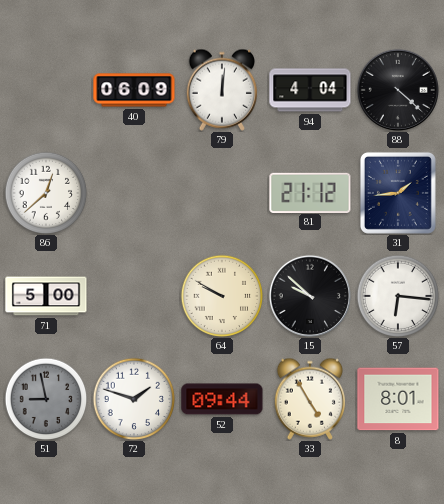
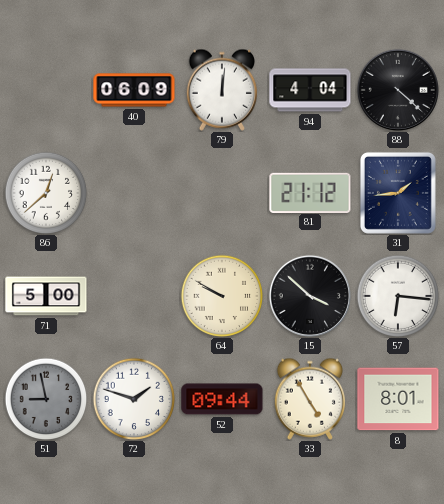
15: 9:52 -> 3:52
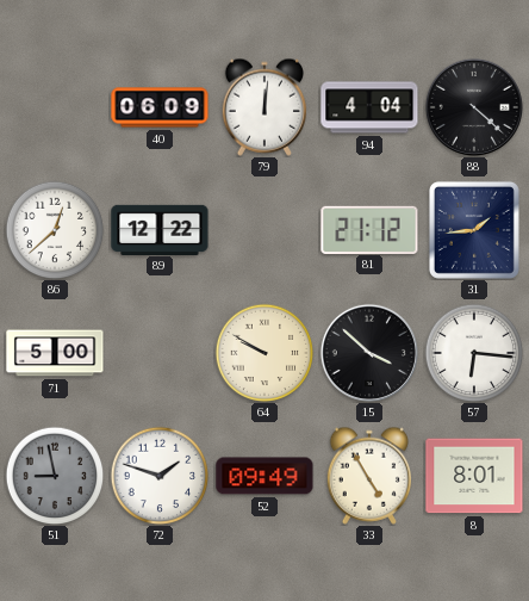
89: none -> 12:22
52: 09:44 -> 09:49
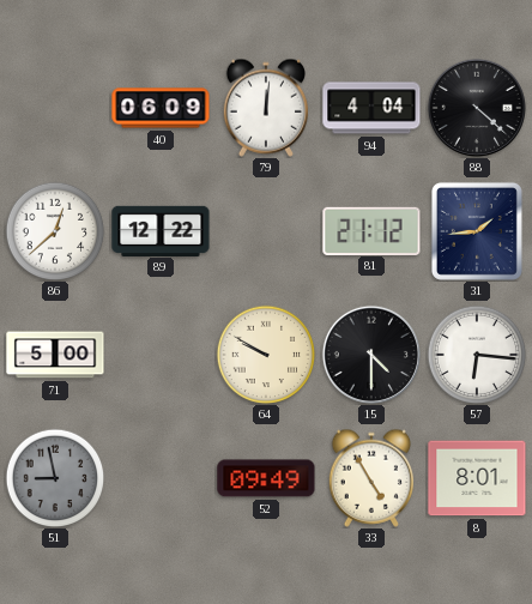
15: 3:52 -> 4:30
72: 1:48 -> none
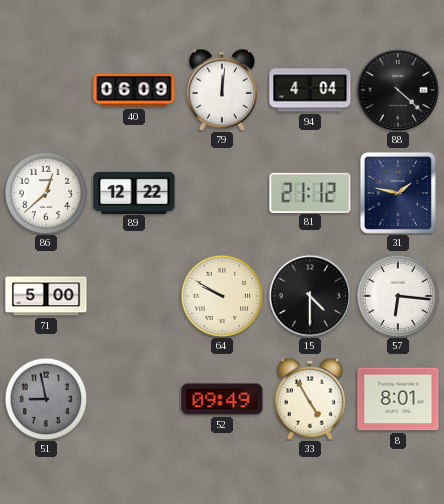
31: 1:44 -> 1:47
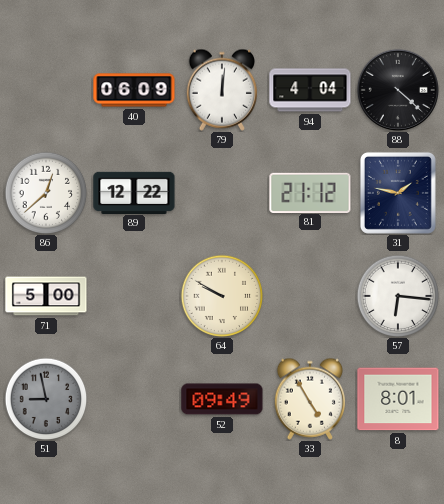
15: 4:30 -> none
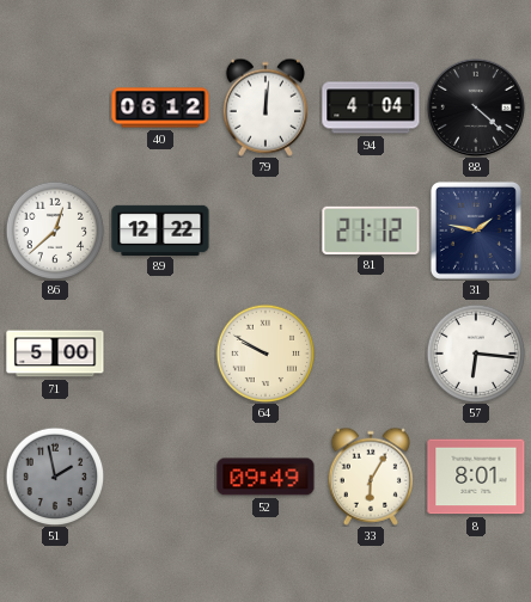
40: 06:09 -> 06:12
51: 8:58 -> 1:58
33: 4:55 -> 6:05
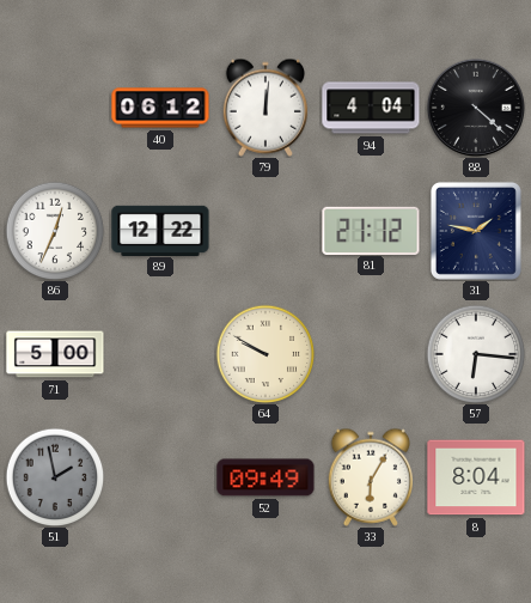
86: 12:38 -> 12:34
8: 8:01 -> 8:04
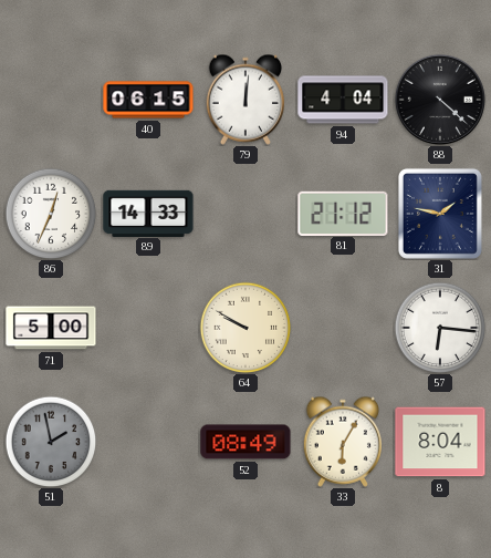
40: 06:12 -> 06:15
89: 12:22 -> 14:33
52: 09:49 -> 08:49
